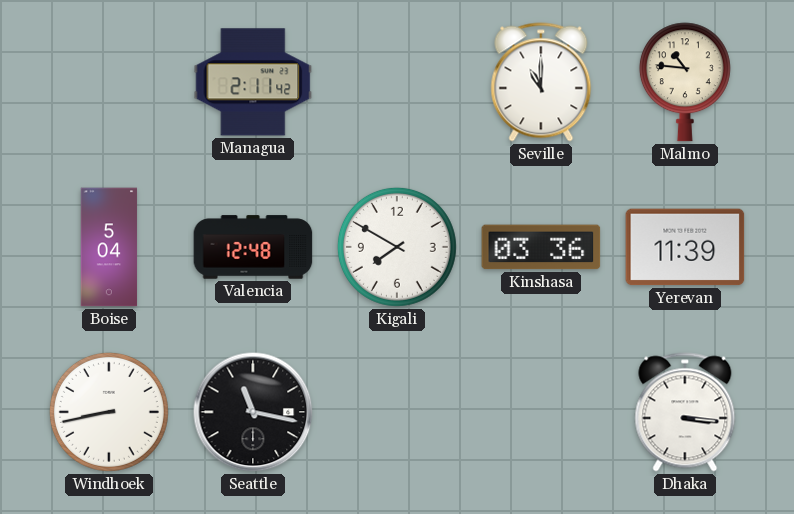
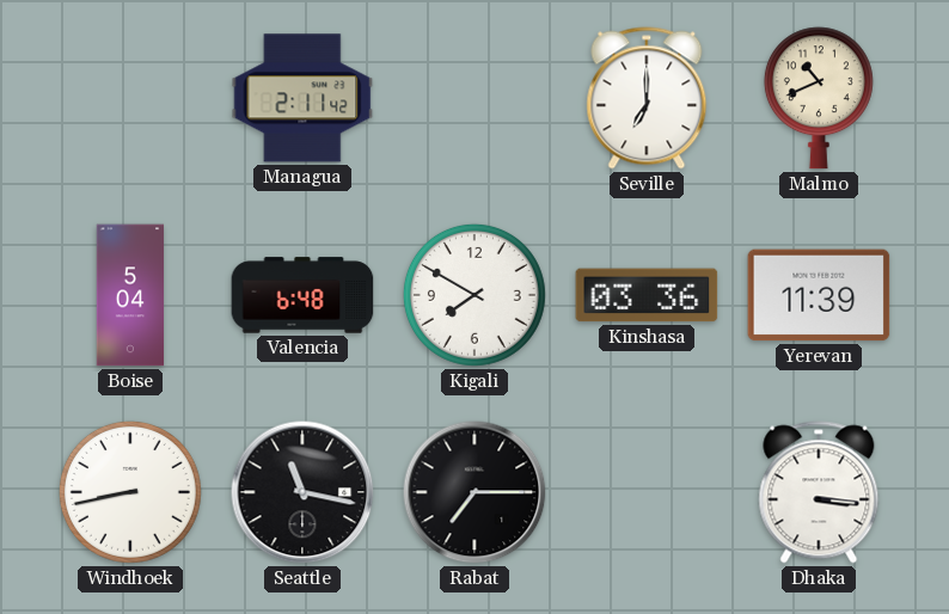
Seville: 11:00 -> 7:00
Malmo: 10:46 -> 10:41
Valencia: 12:48 -> 6:48
Rabat: none -> 7:15
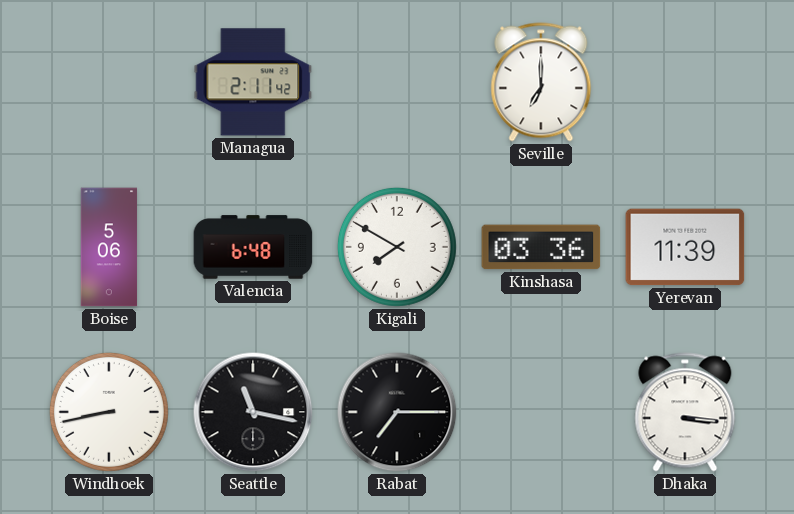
Malmo: 10:41 -> none
Boise: 5:04 -> 5:06
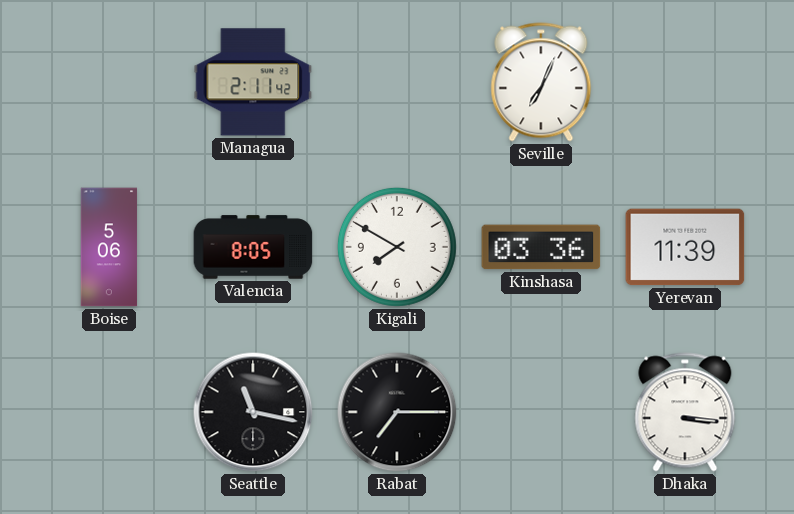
Seville: 7:00 -> 7:04
Valencia: 6:48 -> 8:05
Windhoek: 8:43 -> none
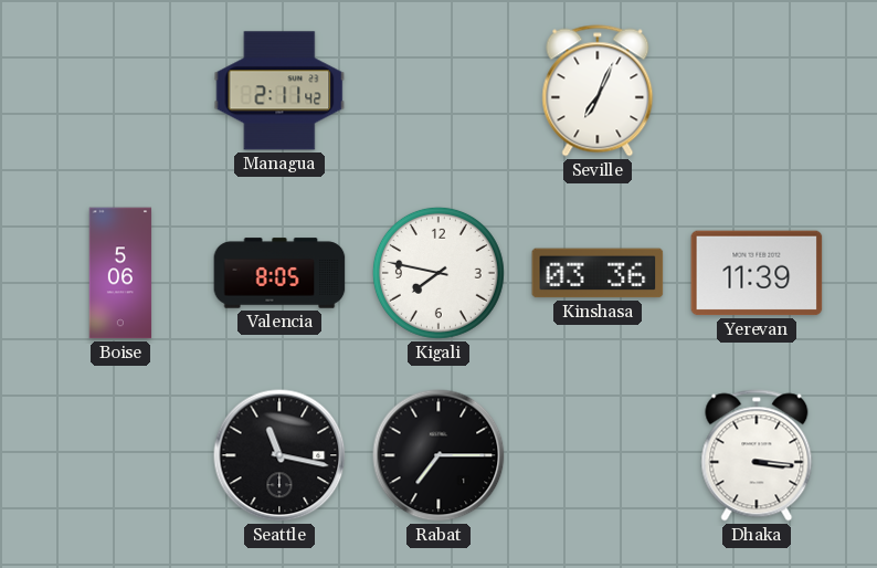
Kigali: 7:50 -> 7:47
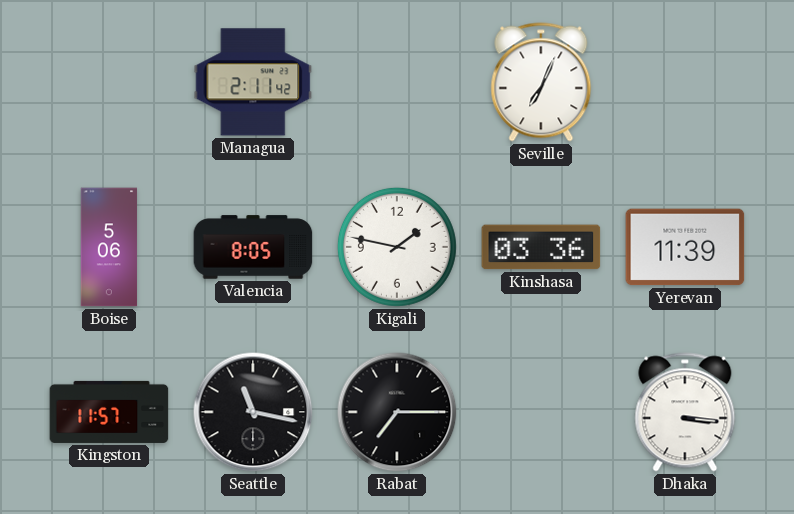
Kigali: 7:47 -> 1:47
Kingston: none -> 11:57
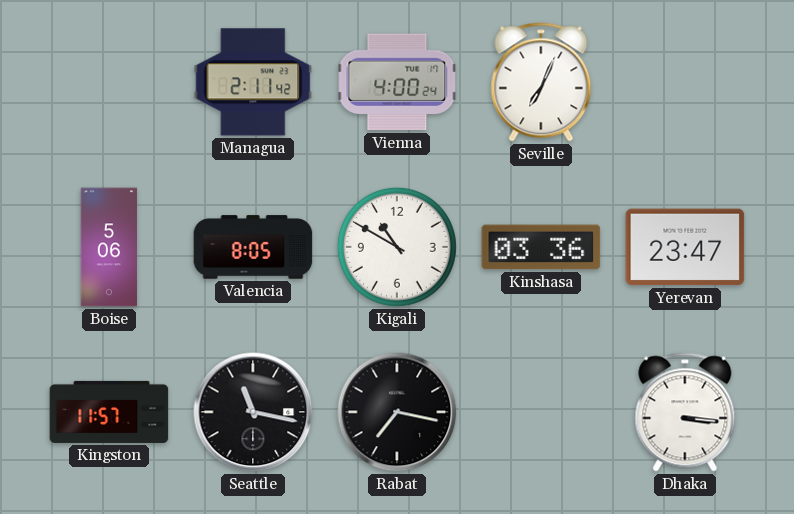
Vienna: none -> 4:00
Kigali: 1:47 -> 10:50
Yerevan: 11:39 -> 23:47
Rabat: 7:15 -> 7:17
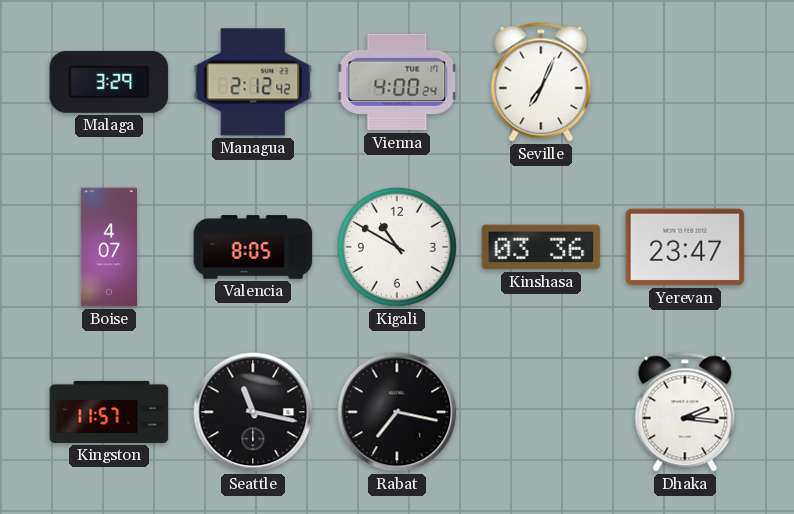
Malaga: none -> 3:29
Managua: 2:11 -> 2:12
Boise: 5:06 -> 4:07
Dhaka: 3:16 -> 2:16
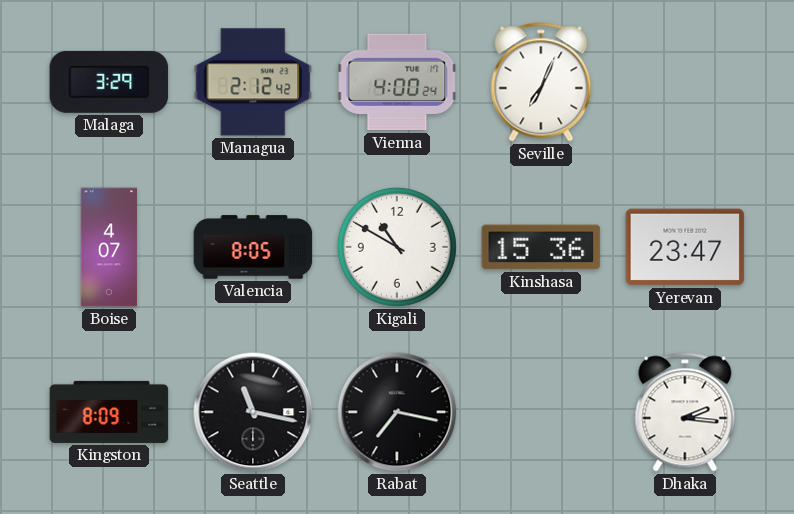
Kinshasa: 03:36 -> 15:36
Kingston: 11:57 -> 8:09
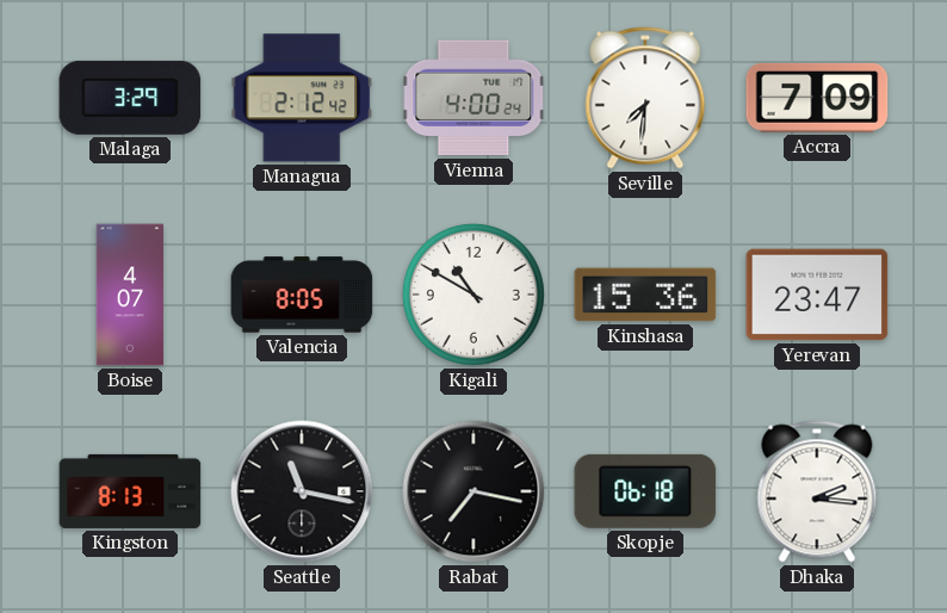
Seville: 7:04 -> 7:31
Accra: none -> 7:09
Kingston: 8:09 -> 8:13
Skopje: none -> 06:18
